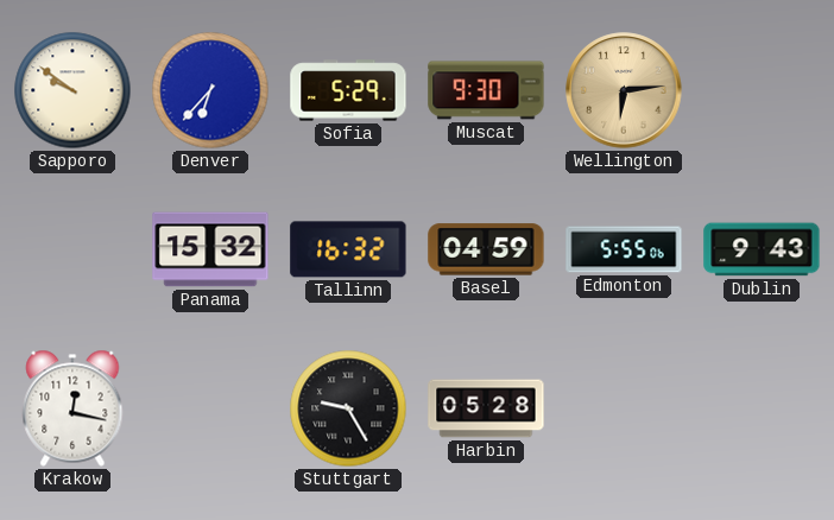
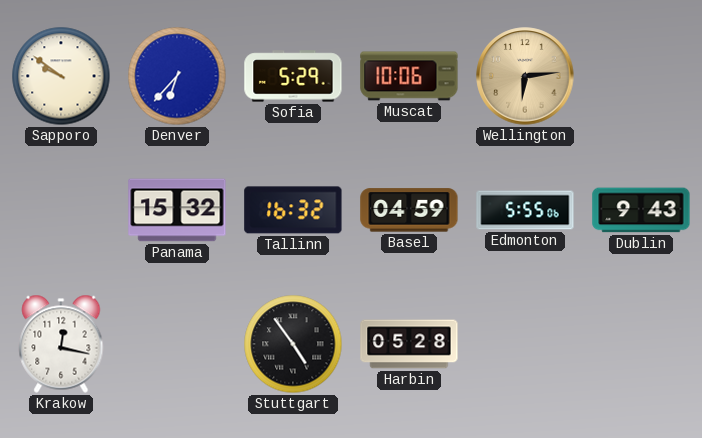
Muscat: 9:30 -> 10:06
Stuttgart: 9:25 -> 4:54
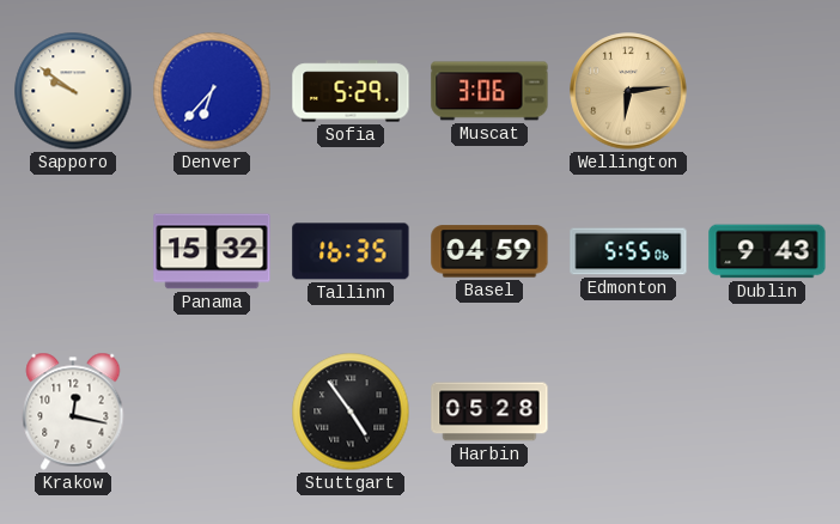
Muscat: 10:06 -> 3:06
Tallinn: 16:32 -> 16:35
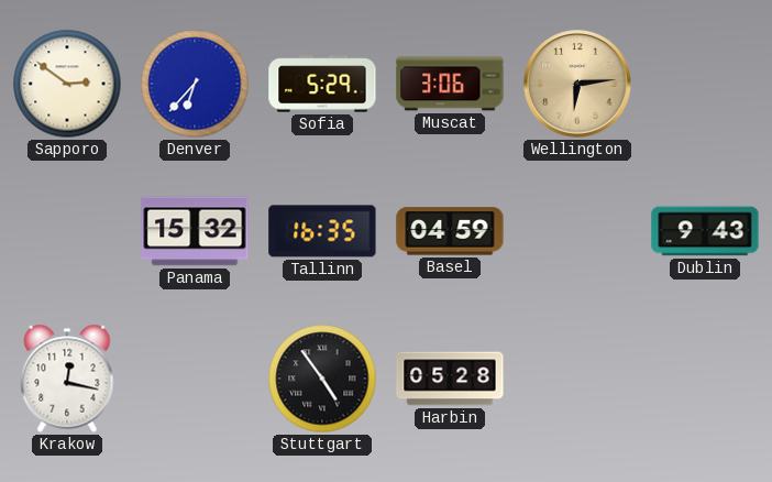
Sapporo: 9:51 -> 2:51
Edmonton: 5:55 -> none
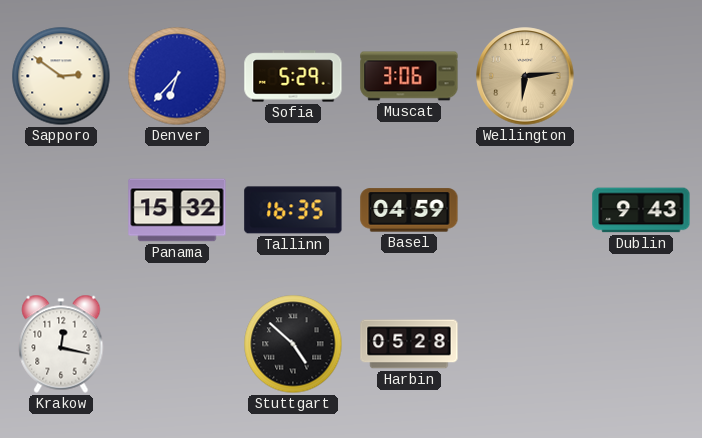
Stuttgart: 4:54 -> 4:52
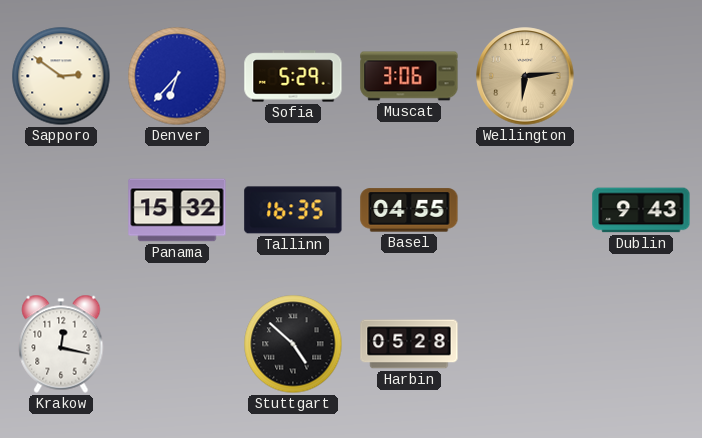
Basel: 04:59 -> 04:55
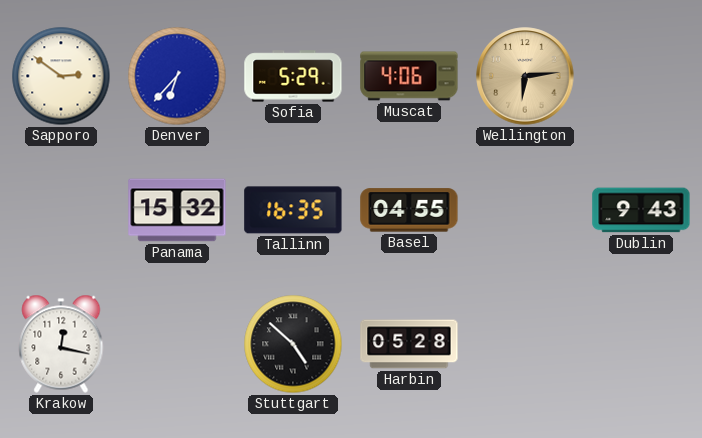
Muscat: 3:06 -> 4:06
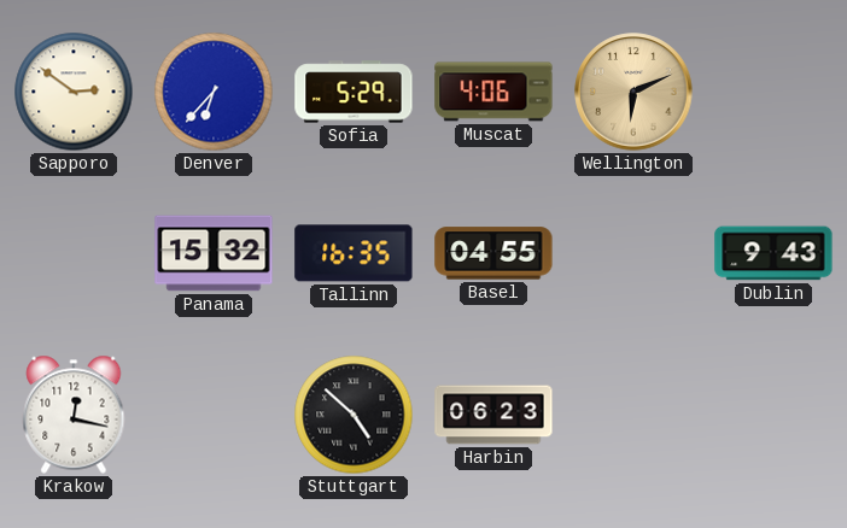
Wellington: 6:14 -> 6:11
Harbin: 05:28 -> 06:23
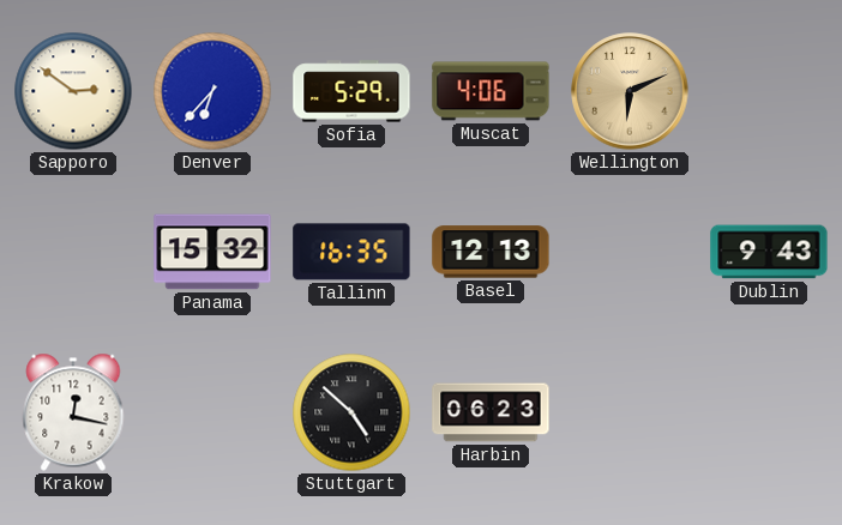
Basel: 04:55 -> 12:13
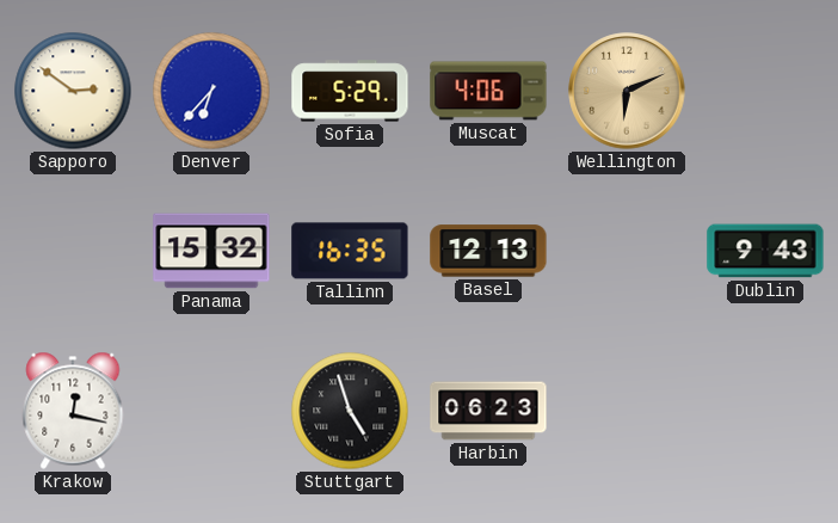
Stuttgart: 4:52 -> 4:57
